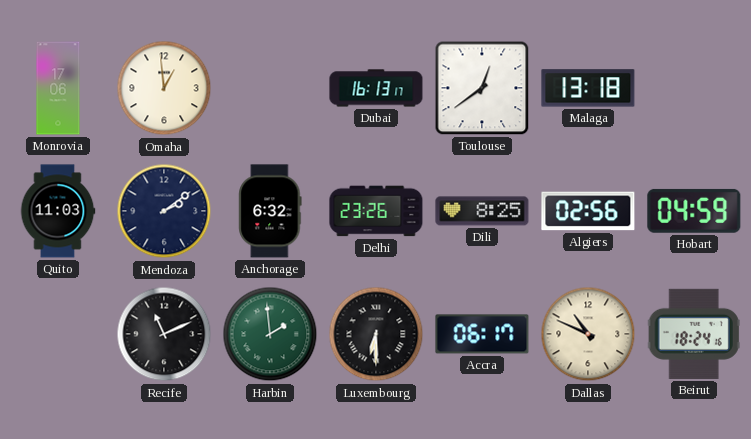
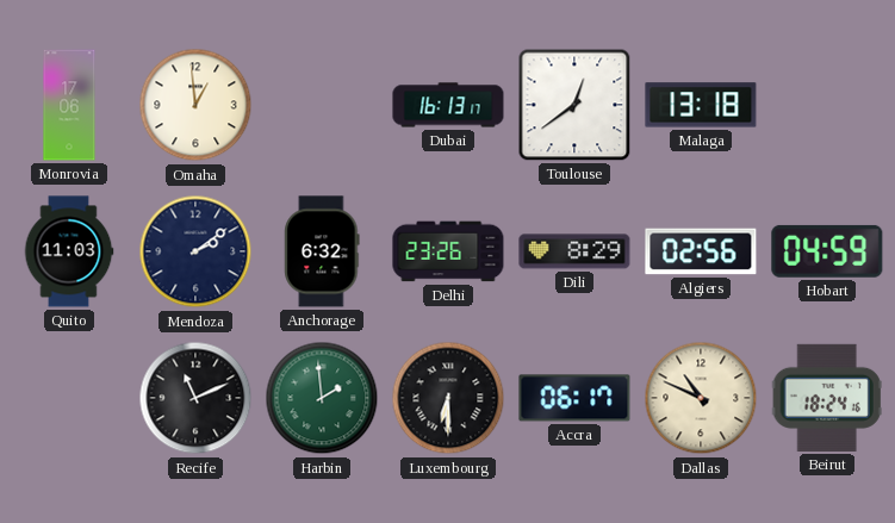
Dili: 8:25 -> 8:29
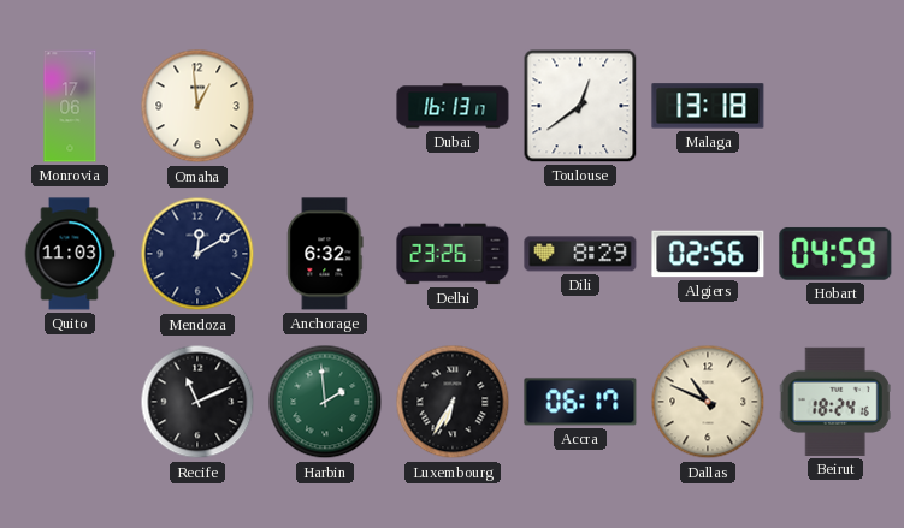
Mendoza: 2:09 -> 12:10
Luxembourg: 6:30 -> 6:35
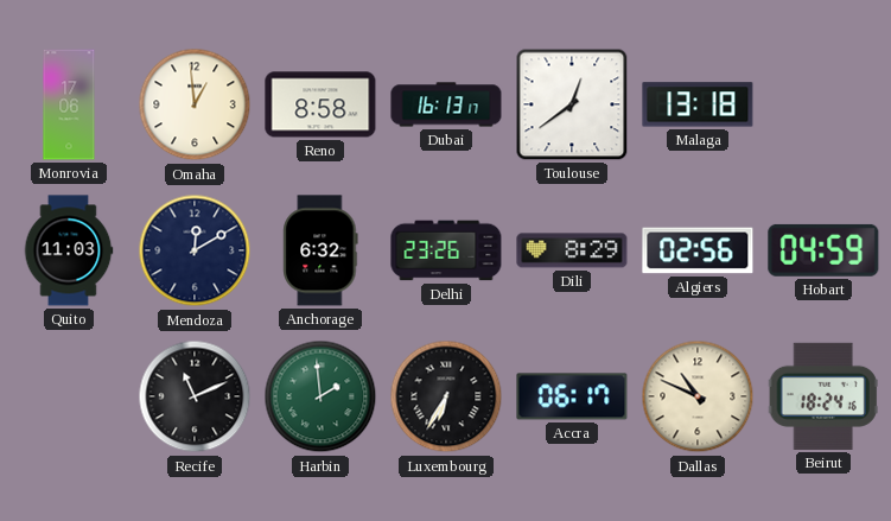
Reno: none -> 8:58
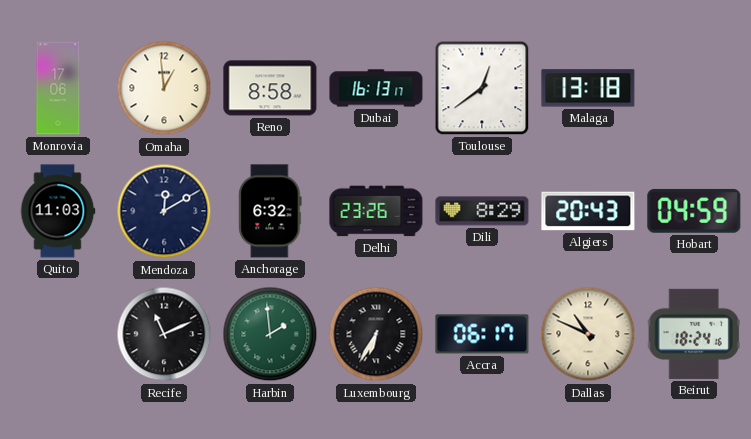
Algiers: 02:56 -> 20:43
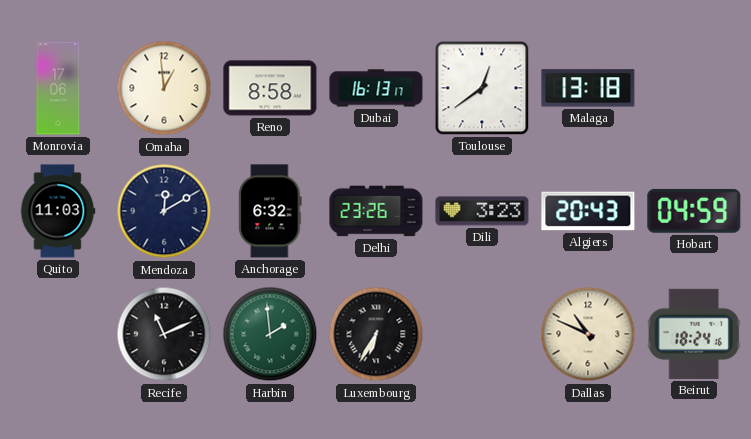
Dili: 8:29 -> 3:23
Accra: 06:17 -> none
